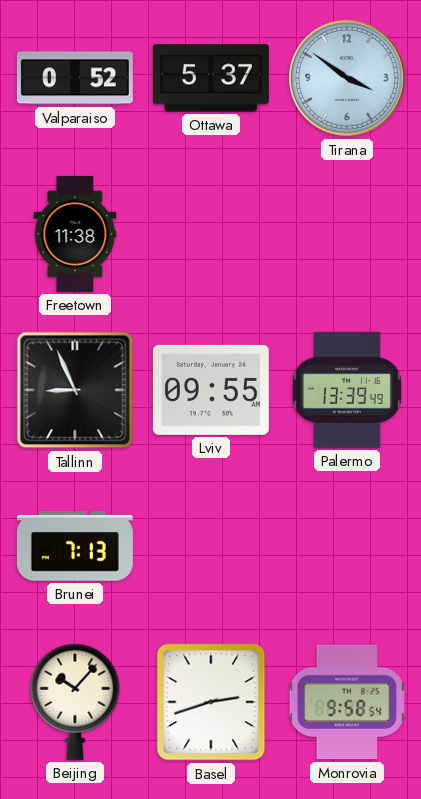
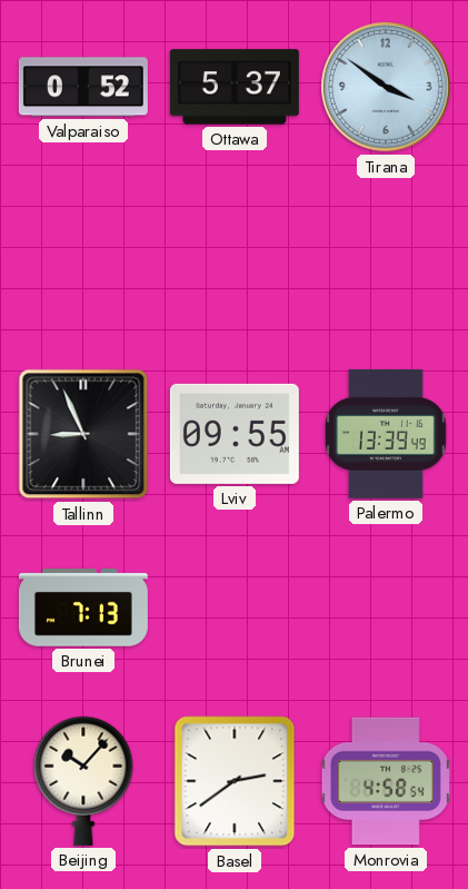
Freetown: 11:38 -> none
Basel: 2:42 -> 2:39
Monrovia: 9:58 -> 4:58
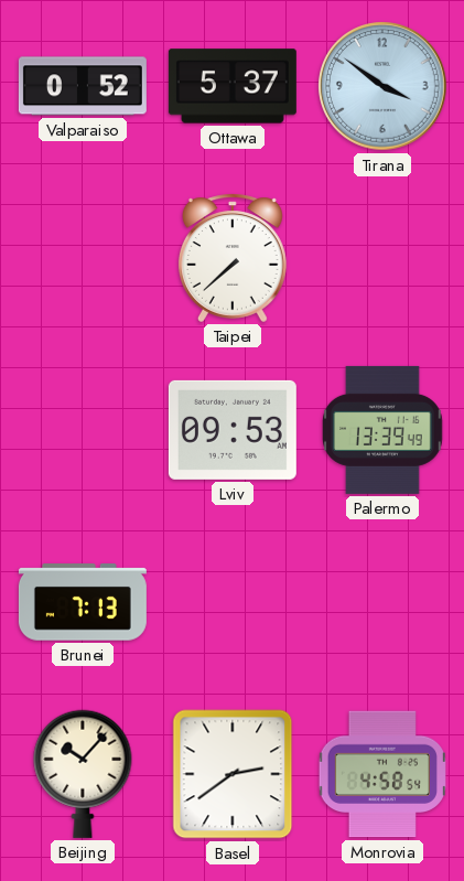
Taipei: none -> 7:38
Tallinn: 8:56 -> none
Lviv: 09:55 -> 09:53
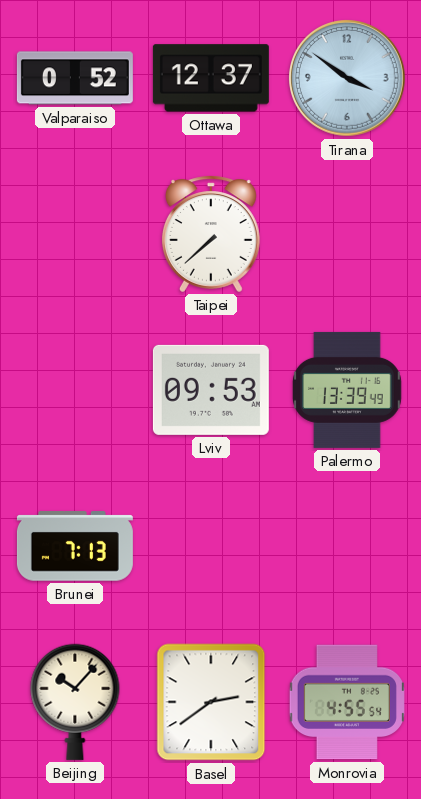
Ottawa: 5:37 -> 12:37
Monrovia: 4:58 -> 4:55
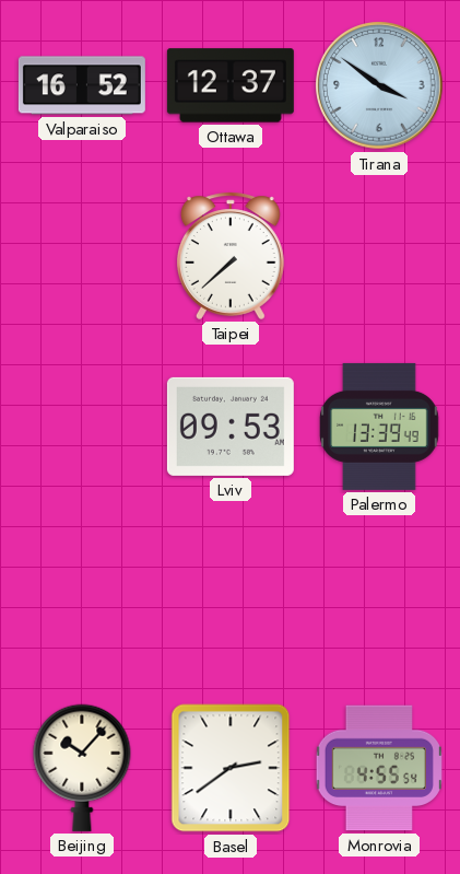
Valparaiso: 0:52 -> 16:52
Brunei: 7:13 -> none
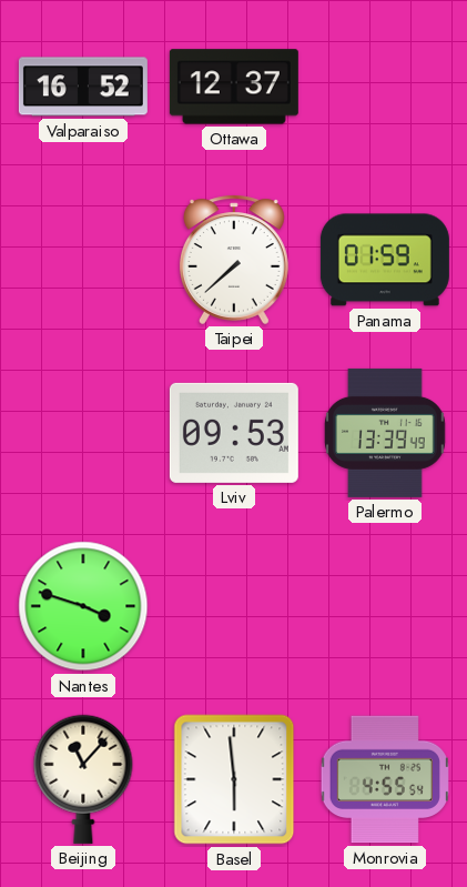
Tirana: 3:51 -> none
Panama: none -> 01:59
Nantes: none -> 3:48
Beijing: 10:07 -> 11:07
Basel: 2:39 -> 5:59
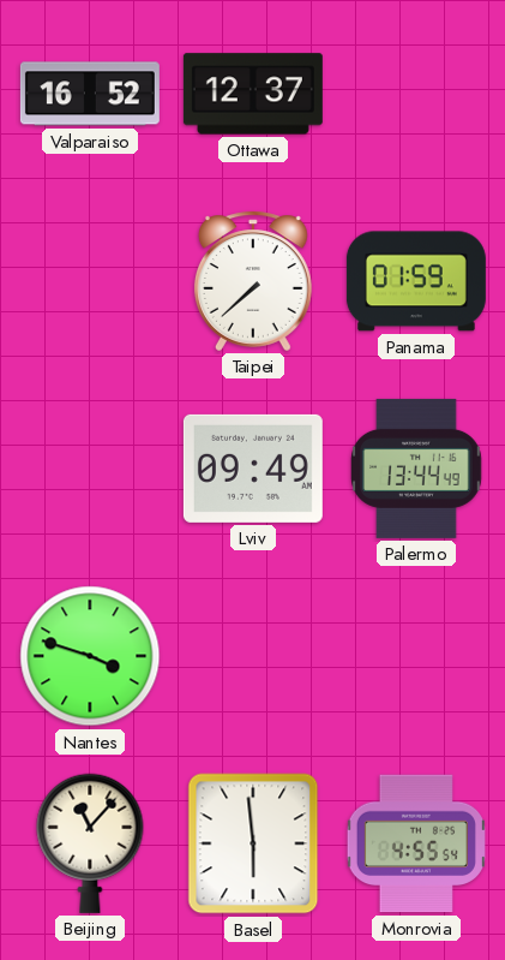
Lviv: 09:53 -> 09:49
Palermo: 13:39 -> 13:44
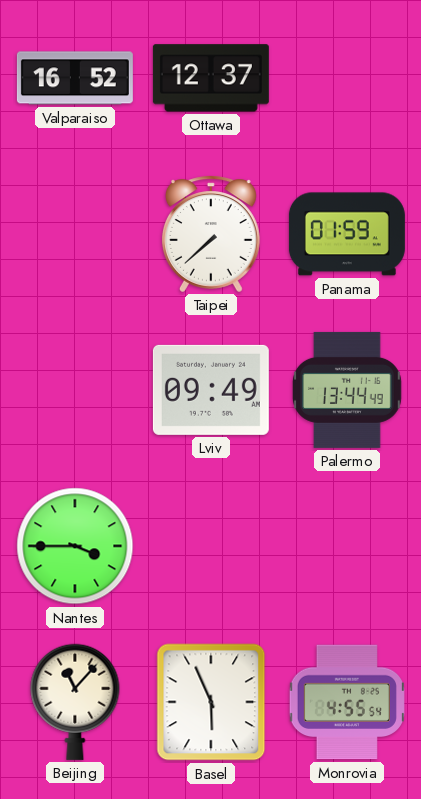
Nantes: 3:48 -> 3:45
Basel: 5:59 -> 5:56
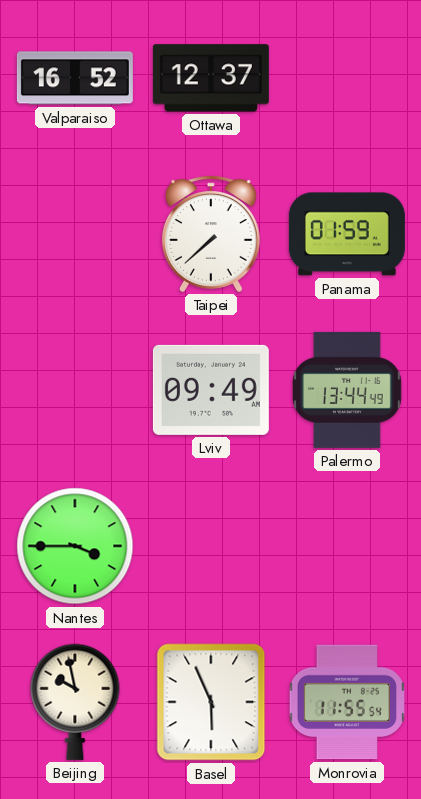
Beijing: 11:07 -> 9:58
Monrovia: 4:55 -> 11:55
